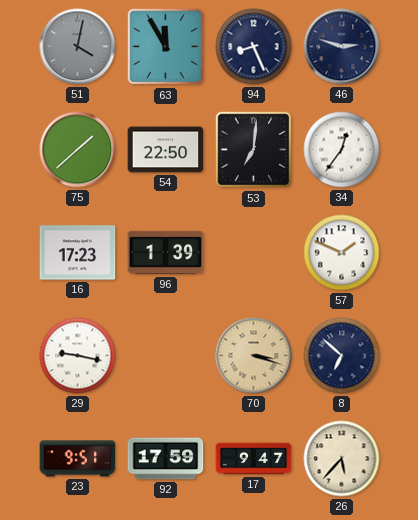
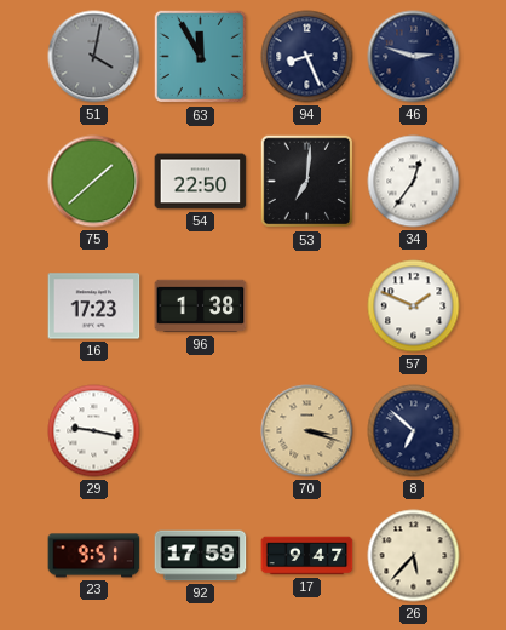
96: 1:39 -> 1:38
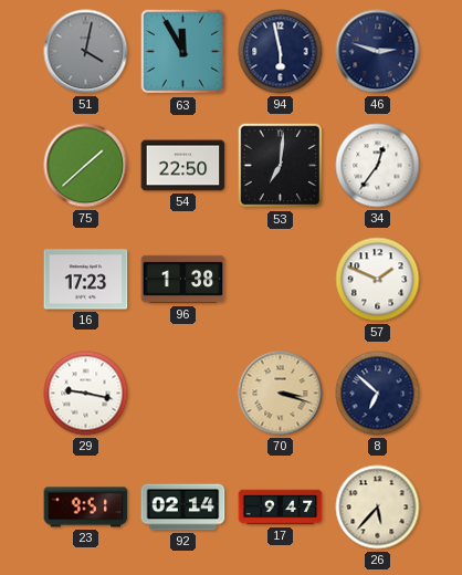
94: 8:26 -> 5:58
92: 17:59 -> 02:14
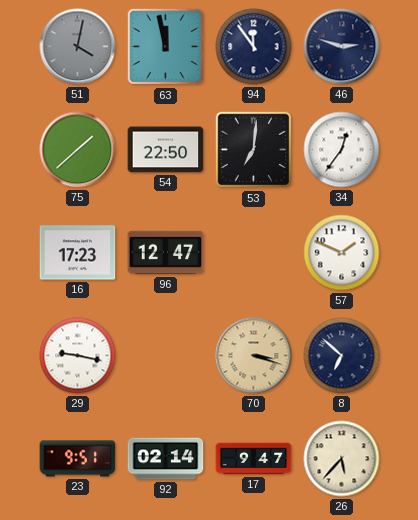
63: 11:55 -> 11:58
94: 5:58 -> 11:54
96: 1:38 -> 12:47
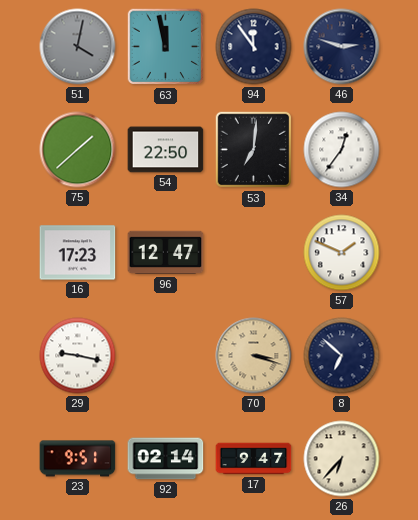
26: 5:37 -> 6:37
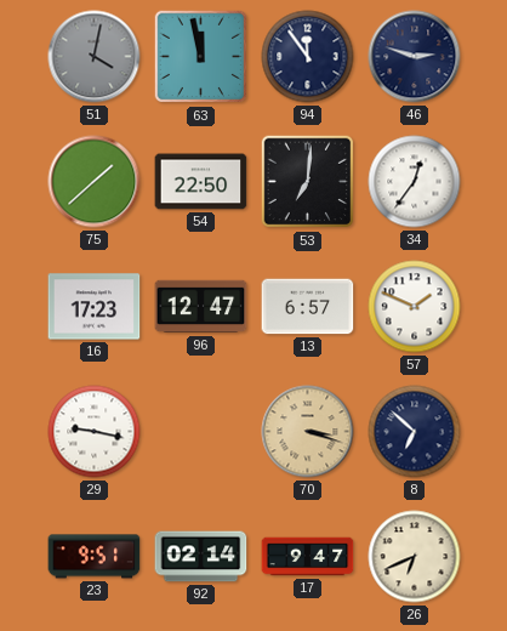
13: none -> 6:57
26: 6:37 -> 6:41
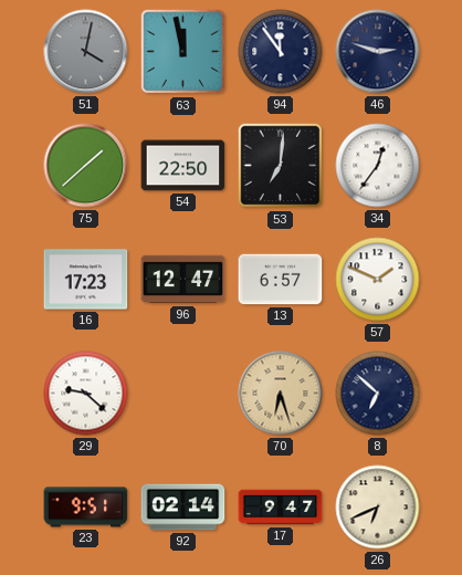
29: 9:17 -> 9:22
70: 3:18 -> 6:27
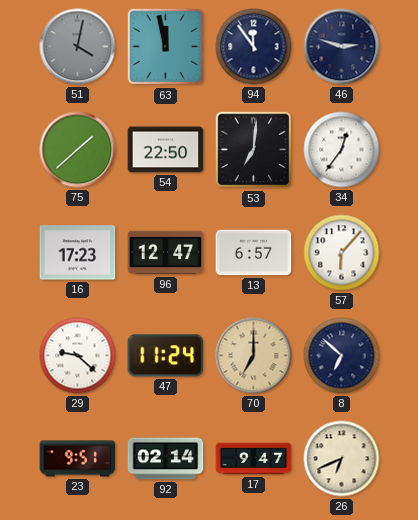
57: 1:49 -> 6:07
47: none -> 11:24
70: 6:27 -> 7:00
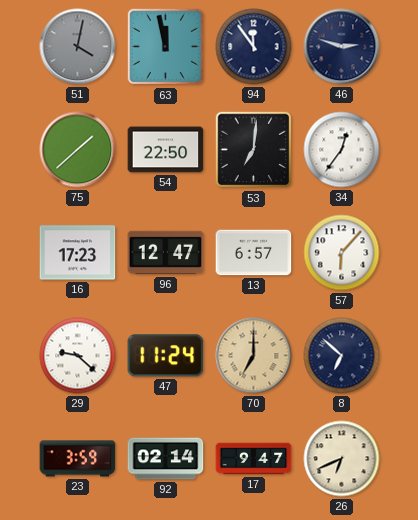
23: 9:51 -> 3:59
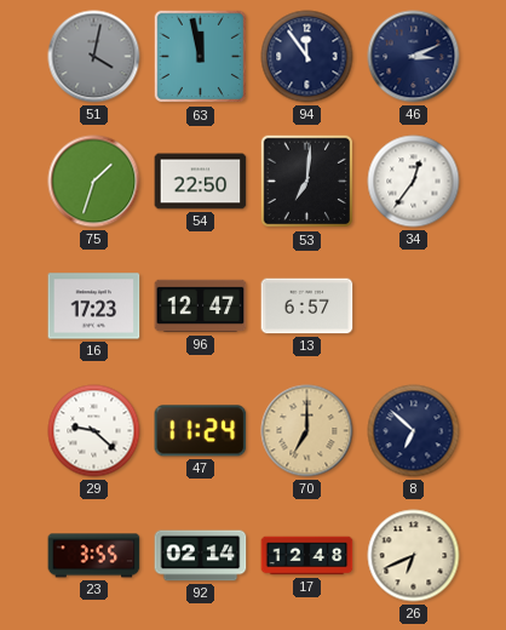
46: 2:48 -> 3:11
75: 1:38 -> 1:33
57: 6:07 -> none
23: 3:59 -> 3:55
17: 9:47 -> 12:48
